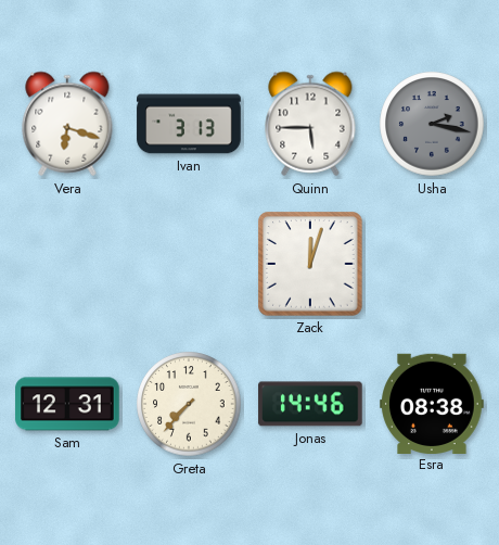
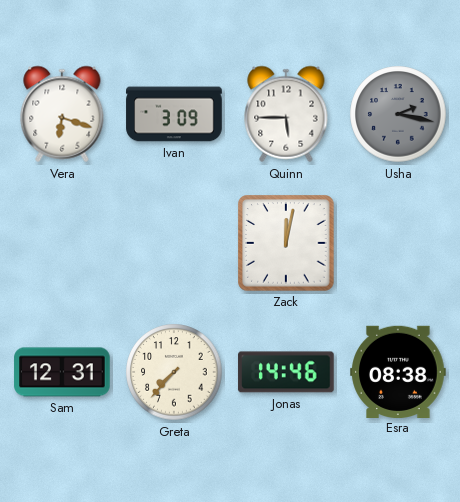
Ivan: 3:13 -> 3:09
Zack: 12:03 -> 12:02
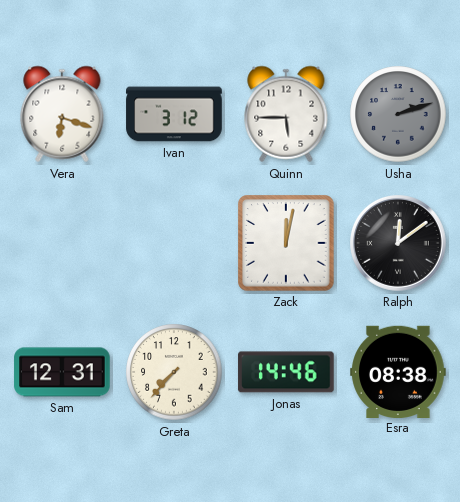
Ivan: 3:09 -> 3:12
Usha: 2:17 -> 2:12
Ralph: none -> 12:09
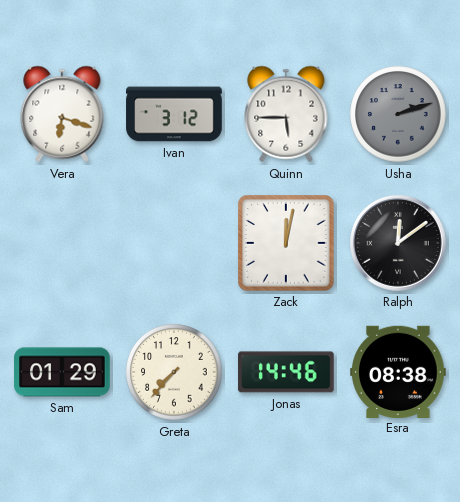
Sam: 12:31 -> 01:29
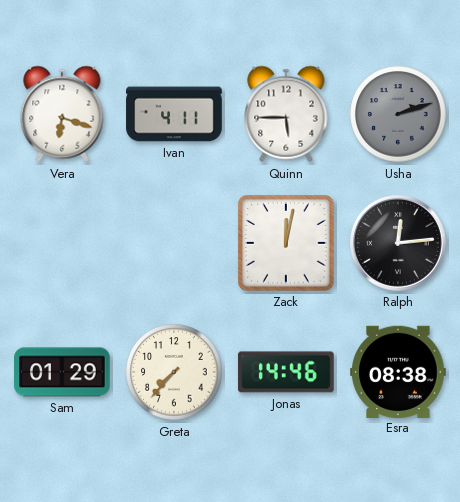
Ivan: 3:12 -> 4:11
Ralph: 12:09 -> 12:14
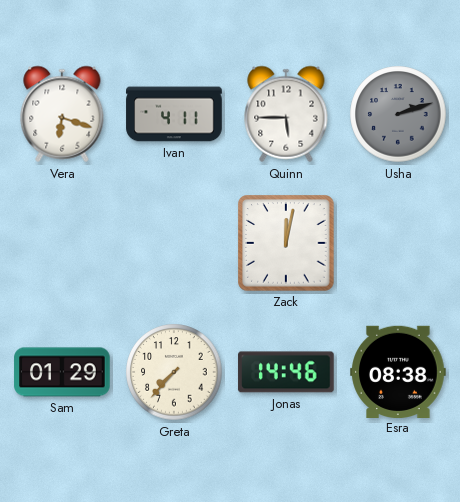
Ralph: 12:14 -> none
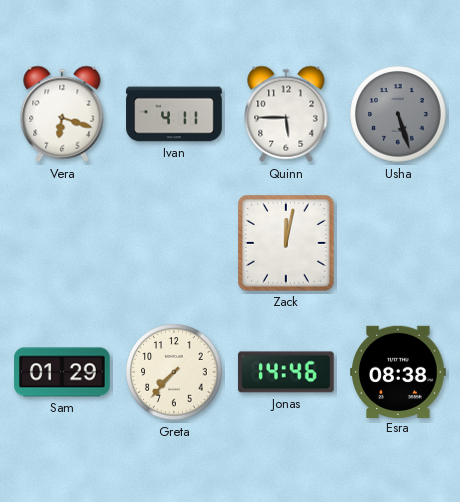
Usha: 2:12 -> 5:27
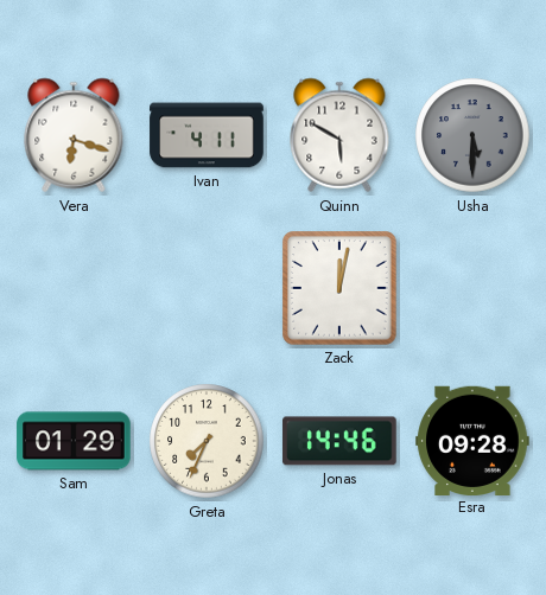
Quinn: 5:45 -> 5:50
Usha: 5:27 -> 5:30
Greta: 7:37 -> 7:34
Esra: 08:38 -> 09:28
